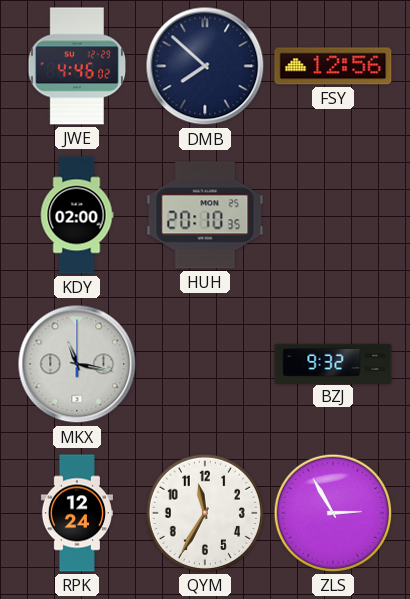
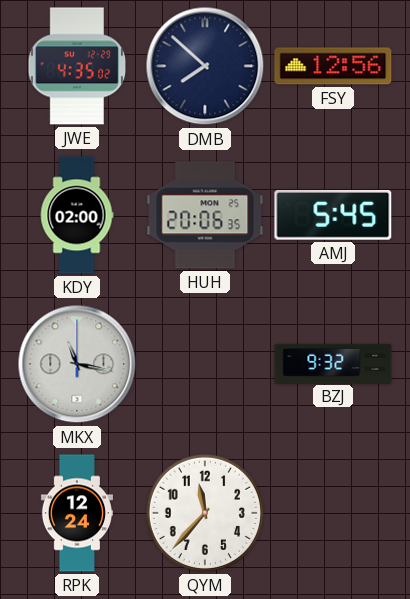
JWE: 4:46 -> 4:35
HUH: 20:10 -> 20:06
AMJ: none -> 5:45
QYM: 11:35 -> 11:37
ZLS: 2:55 -> none
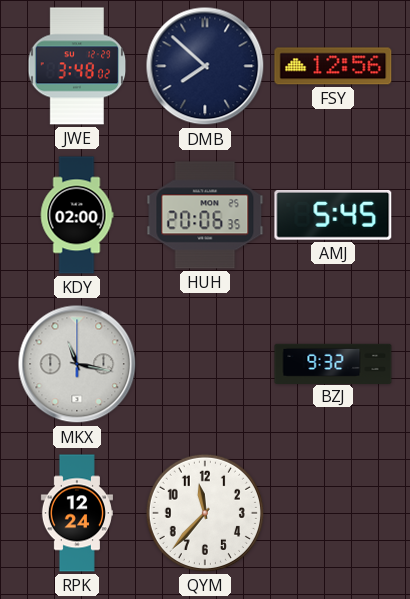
JWE: 4:35 -> 3:48
